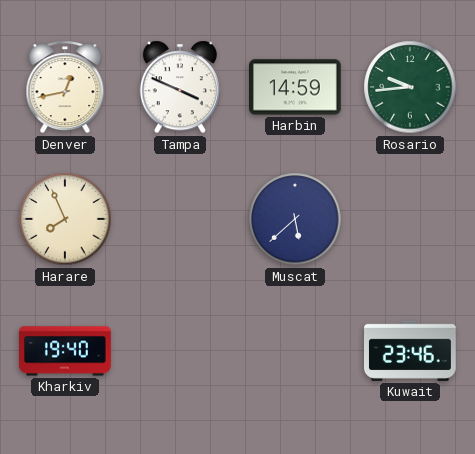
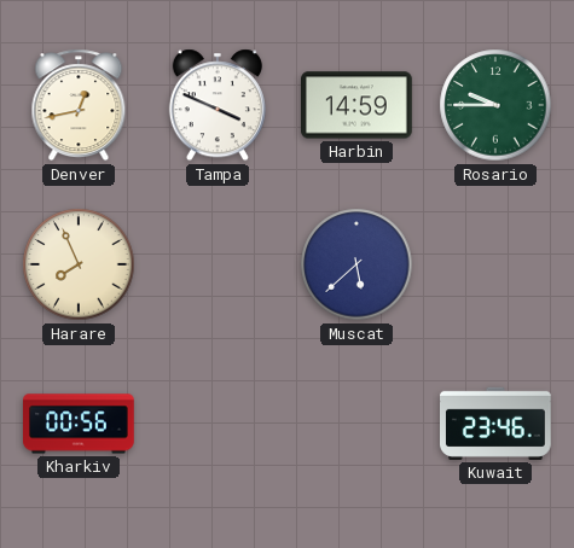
Rosario: 9:44 -> 9:45
Kharkiv: 19:40 -> 00:56
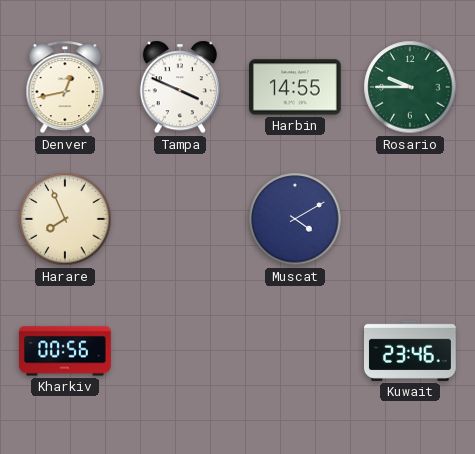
Harbin: 14:59 -> 14:55
Muscat: 5:38 -> 4:10
